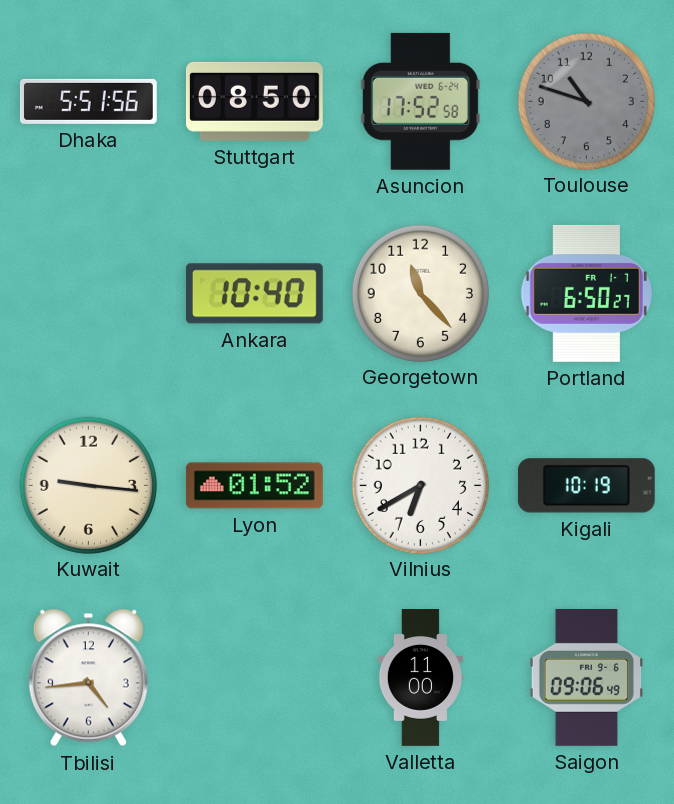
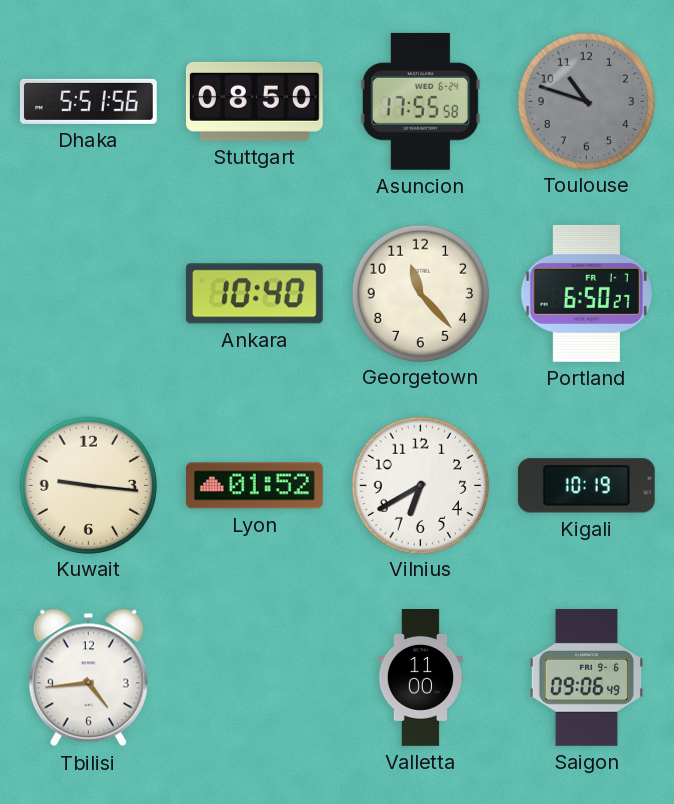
Asuncion: 17:52 -> 17:55
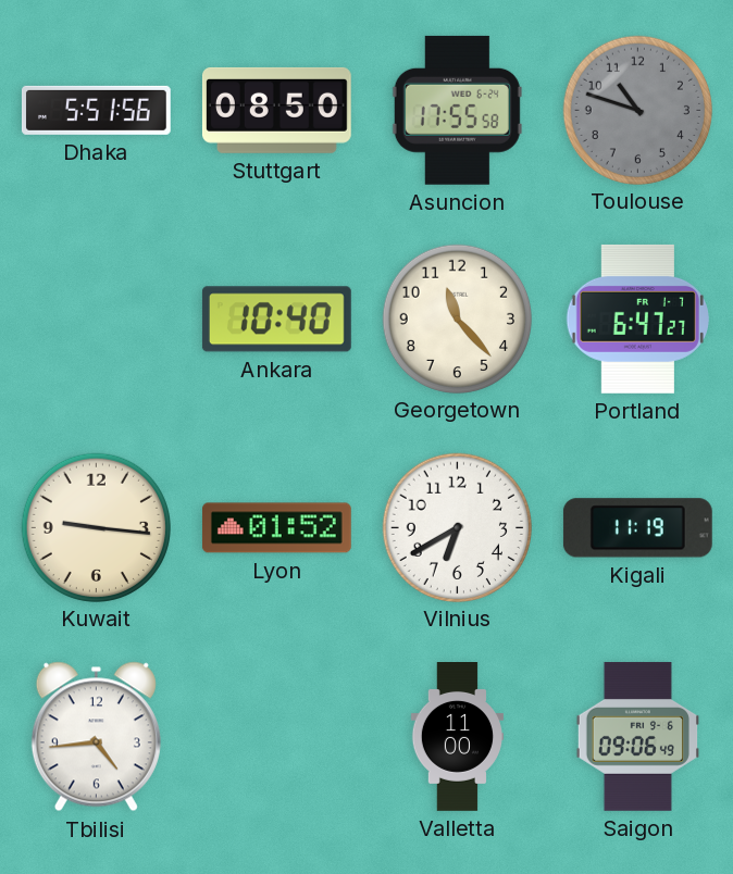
Portland: 6:50 -> 6:47
Kigali: 10:19 -> 11:19
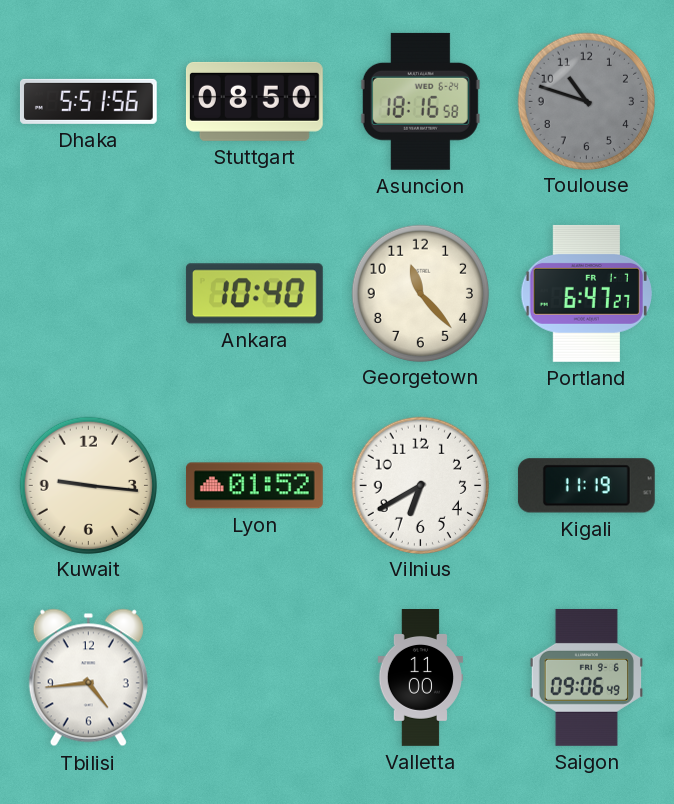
Asuncion: 17:55 -> 18:16
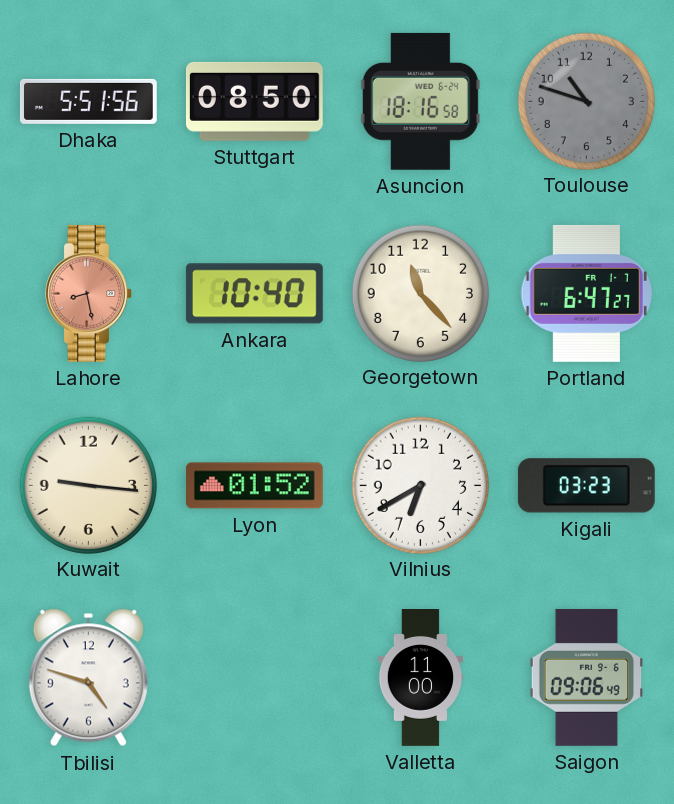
Lahore: none -> 8:28
Kigali: 11:19 -> 03:23
Tbilisi: 4:44 -> 4:48
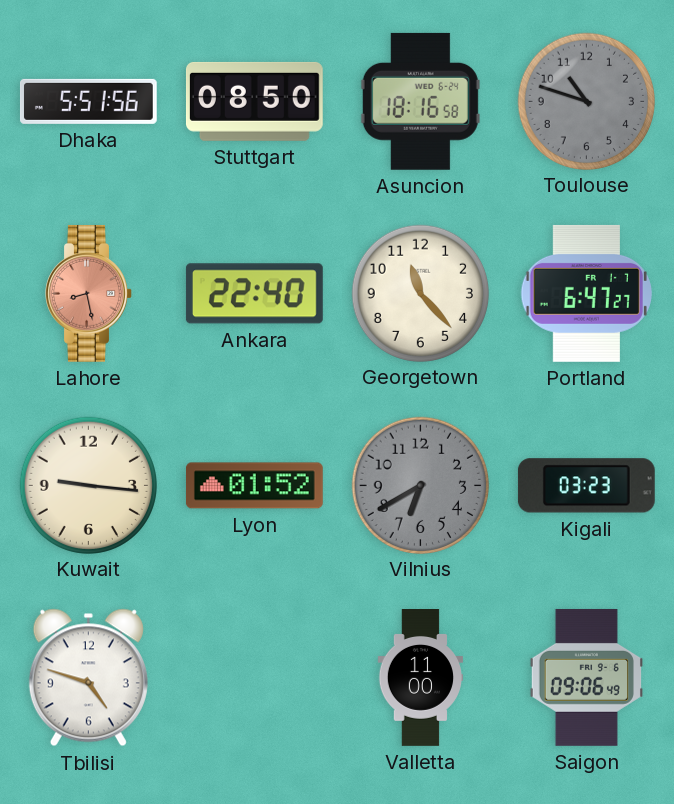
Ankara: 10:40 -> 22:40
Vilnius dial: white -> grey
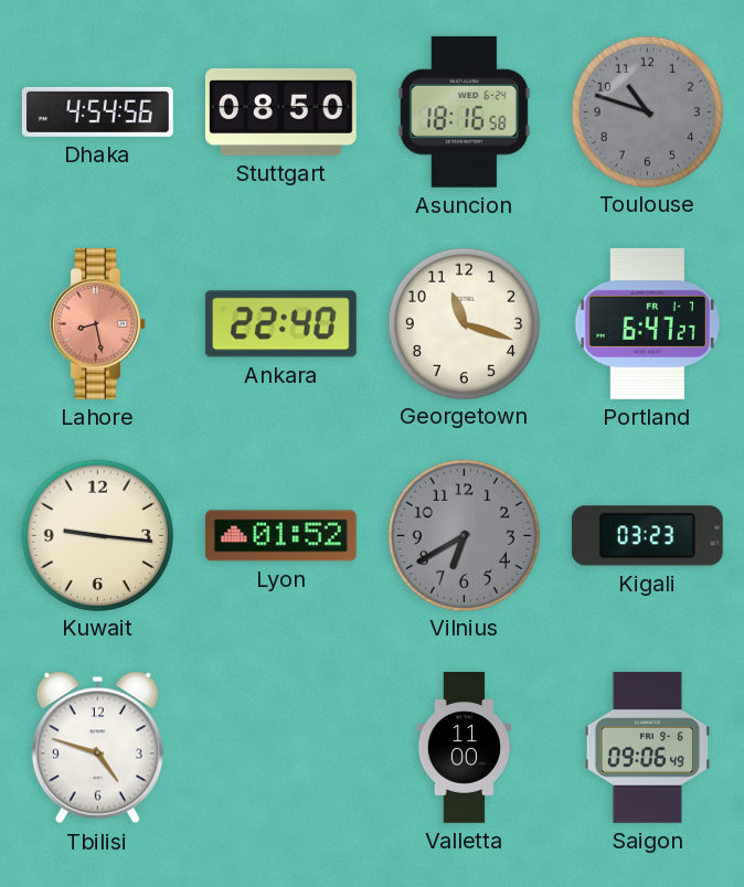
Dhaka: 5:51 -> 4:54
Georgetown: 11:23 -> 11:18
